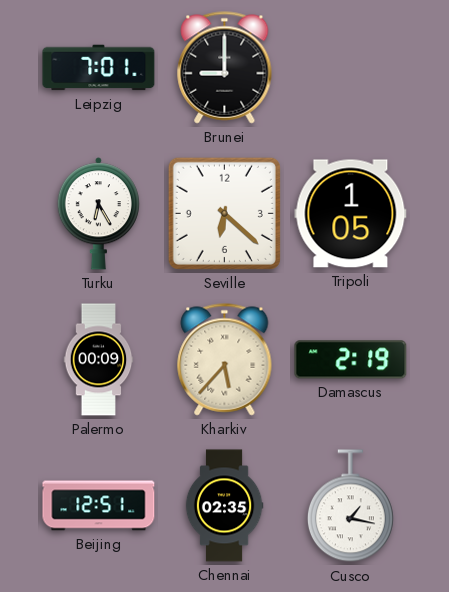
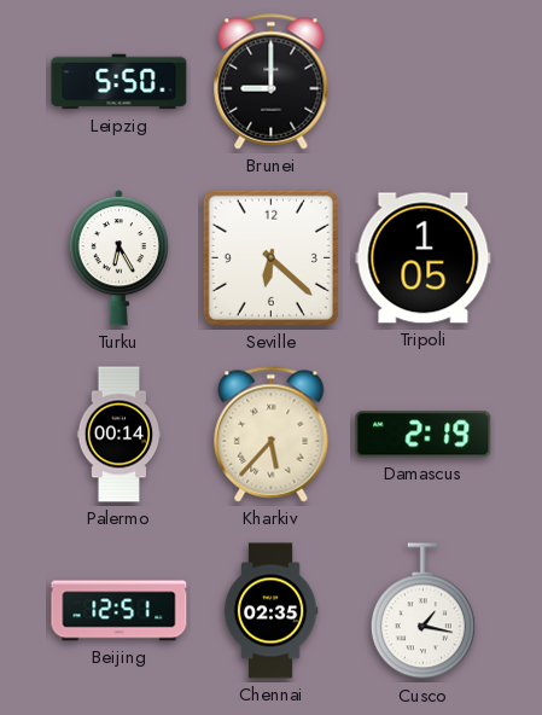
Leipzig: 7:01 -> 5:50
Palermo: 00:09 -> 00:14
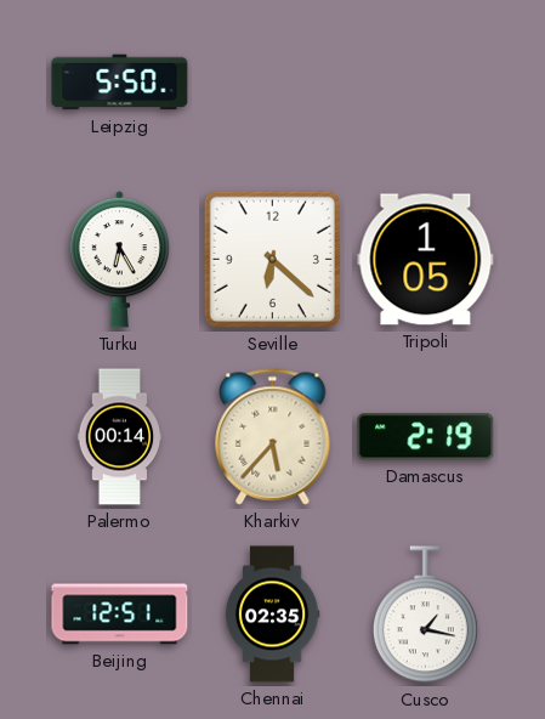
Brunei: 9:00 -> none
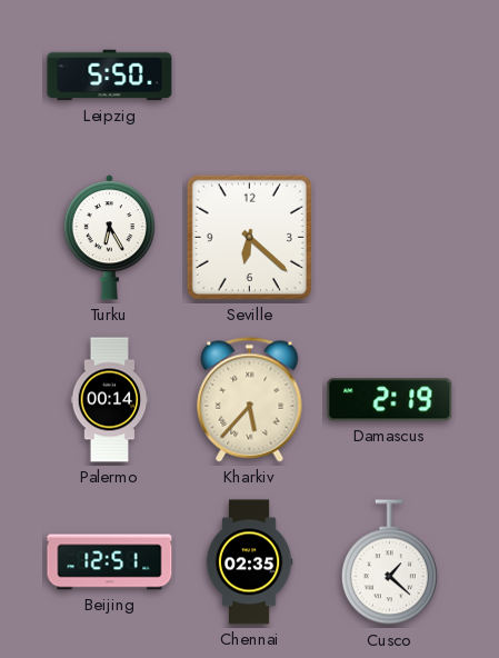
Tripoli: 1:05 -> none
Cusco: 1:17 -> 1:22
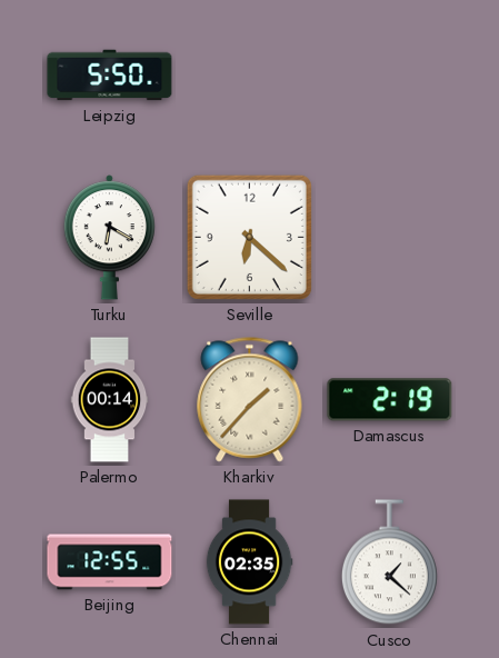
Turku: 6:25 -> 6:20
Kharkiv: 5:37 -> 1:37
Beijing: 12:51 -> 12:55
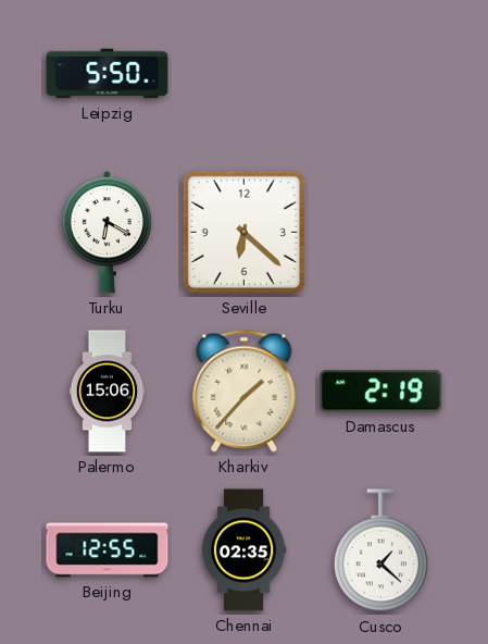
Palermo: 00:14 -> 15:06
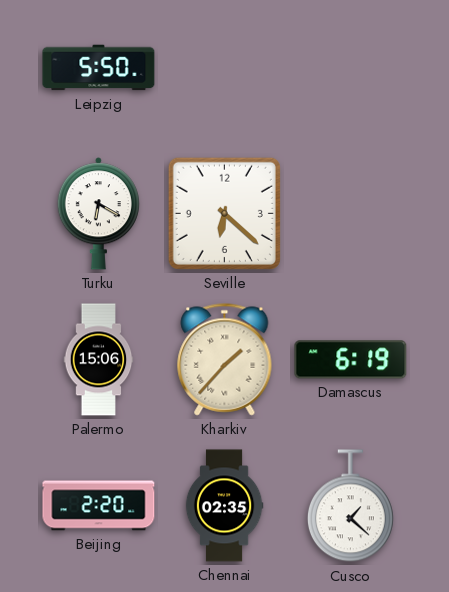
Damascus: 2:19 -> 6:19
Beijing: 12:55 -> 2:20
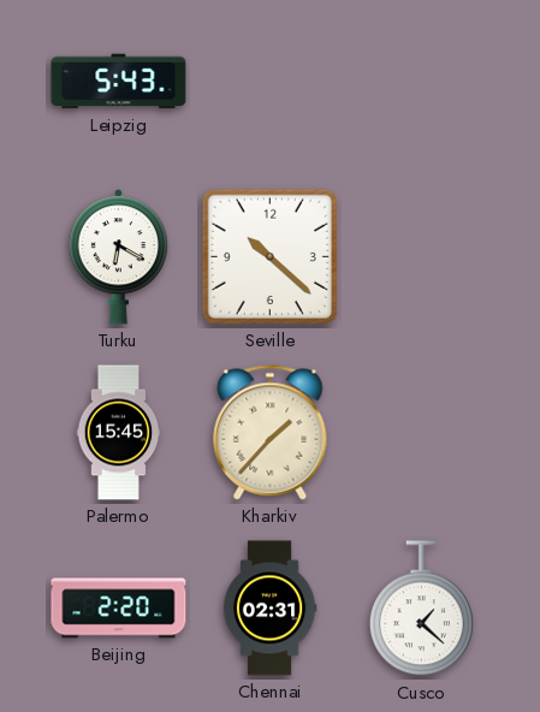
Leipzig: 5:50 -> 5:43
Seville: 6:22 -> 10:22
Palermo: 15:06 -> 15:45
Damascus: 6:19 -> none
Chennai: 02:35 -> 02:31
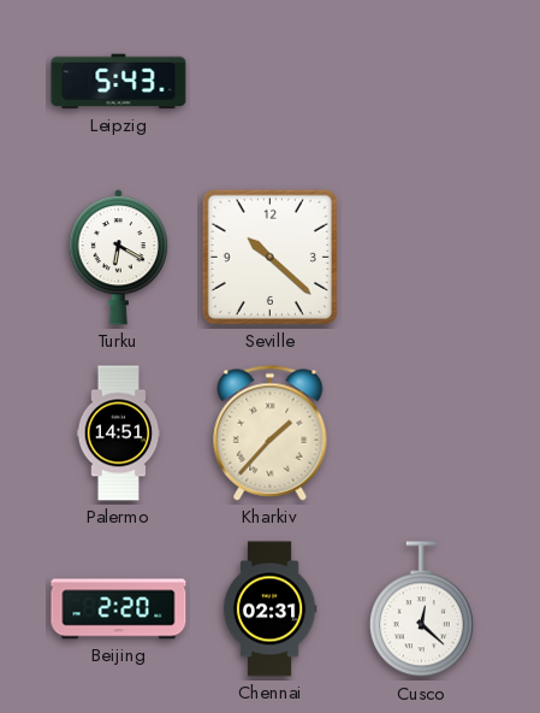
Palermo: 15:45 -> 14:51
Cusco: 1:22 -> 12:22
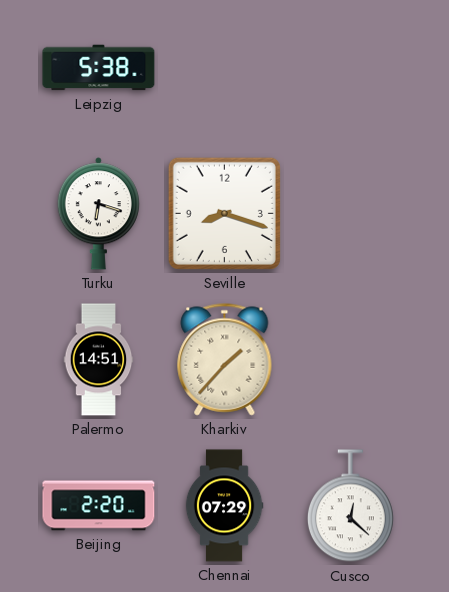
Leipzig: 5:43 -> 5:38
Turku: 6:20 -> 6:18
Seville: 10:22 -> 8:18
Chennai: 02:31 -> 07:29
